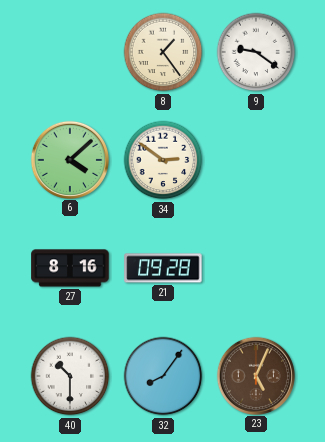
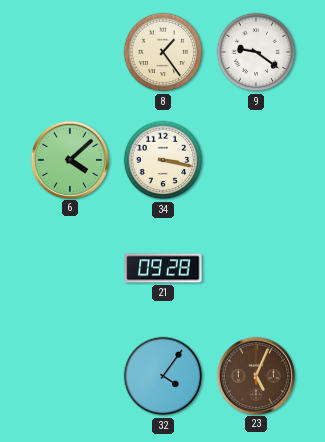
34: 2:51 -> 3:17
27: 8:16 -> none
40: 10:30 -> none
32: 8:06 -> 4:06
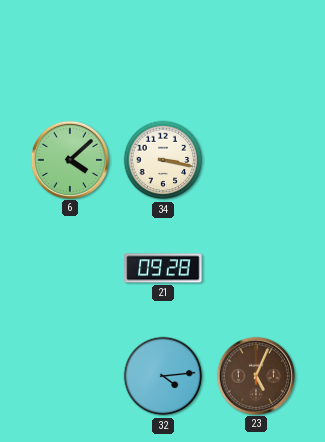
8: 1:24 -> none
9: 9:21 -> none
32: 4:06 -> 4:14
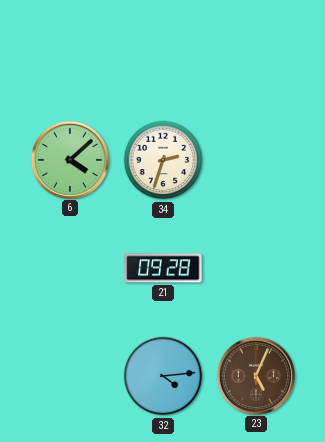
34: 3:17 -> 2:33
